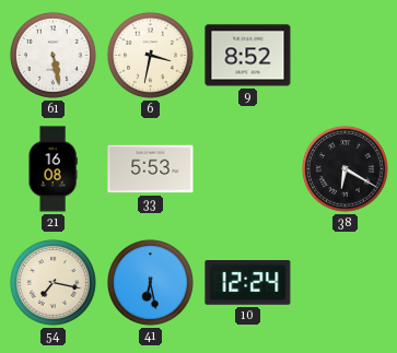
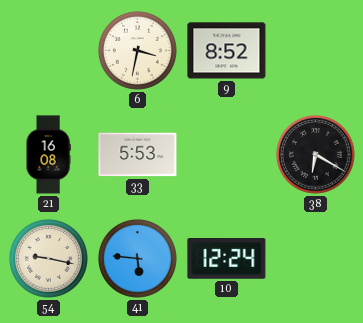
61: 5:28 -> none
54: 7:17 -> 9:17
41: 6:28 -> 5:46
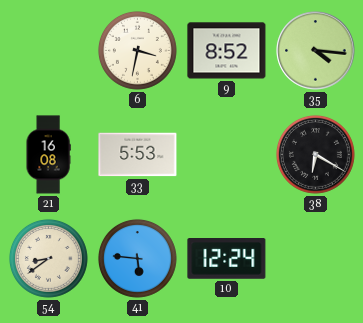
35: none -> 4:16
54: 9:17 -> 8:39
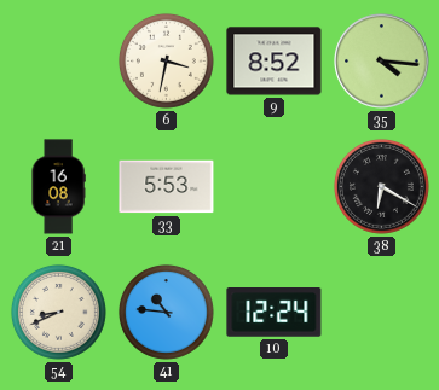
54: 8:39 -> 8:41
41: 5:46 -> 10:46
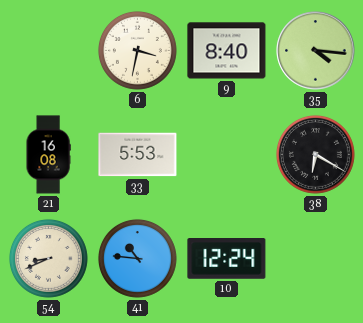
9: 8:52 -> 8:40
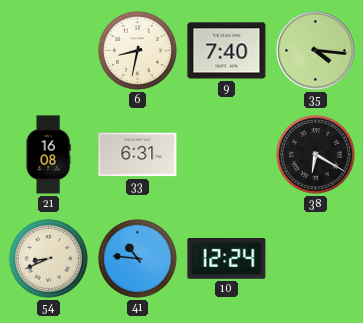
6: 3:32 -> 8:32
9: 8:40 -> 7:40
33: 5:53 -> 6:31
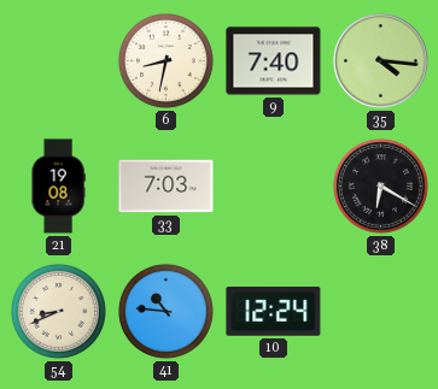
21: 16:08 -> 19:08
33: 6:31 -> 7:03
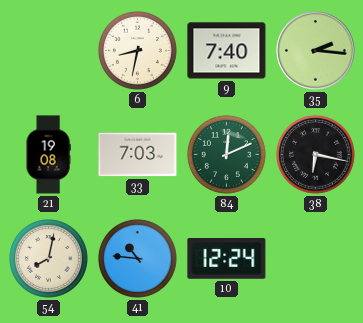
35: 4:16 -> 2:16
84: none -> 12:11
38: 6:20 -> 6:17
54: 8:41 -> 8:02
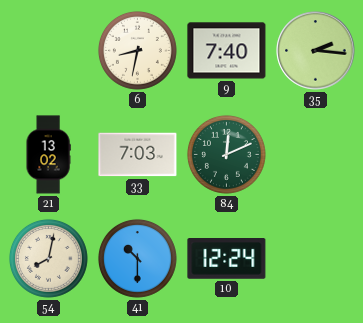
21: 19:08 -> 13:02
38: 6:17 -> none
41: 10:46 -> 10:30
